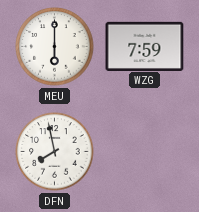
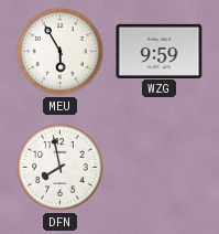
MEU: 6:00 -> 5:55
WZG: 7:59 -> 9:59
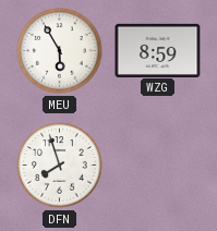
WZG: 9:59 -> 8:59
DFN: 7:58 -> 7:57
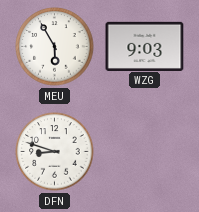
WZG: 8:59 -> 9:03
DFN: 7:57 -> 8:48
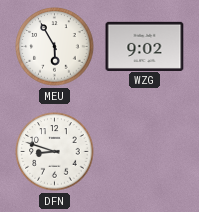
WZG: 9:03 -> 9:02
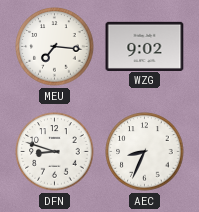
MEU: 5:55 -> 7:16
AEC: none -> 8:34
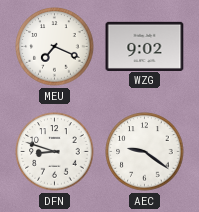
MEU: 7:16 -> 7:19
AEC: 8:34 -> 9:21
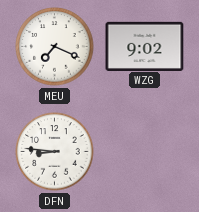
DFN: 8:48 -> 8:46
AEC: 9:21 -> none
